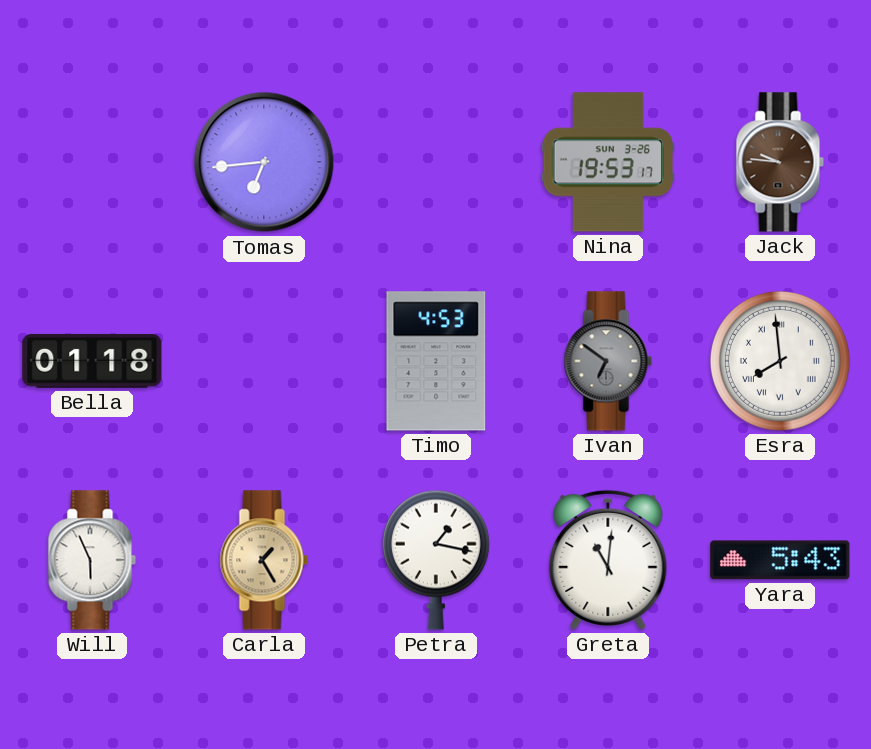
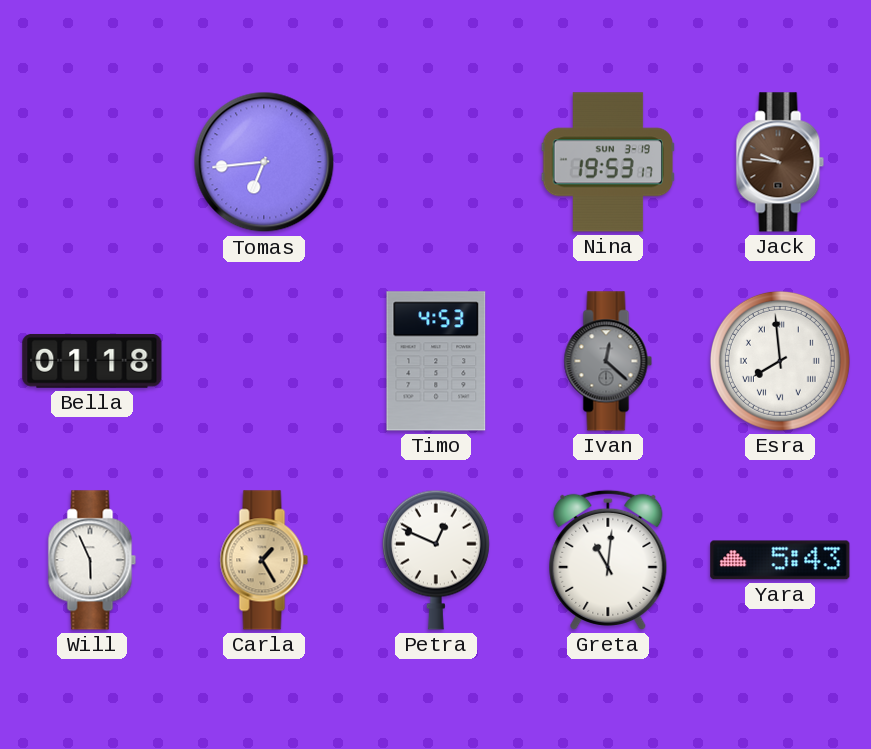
Nina date: SUN 3-26 -> SUN 3-19
Ivan: 6:51 -> 12:22
Petra: 1:17 -> 12:49
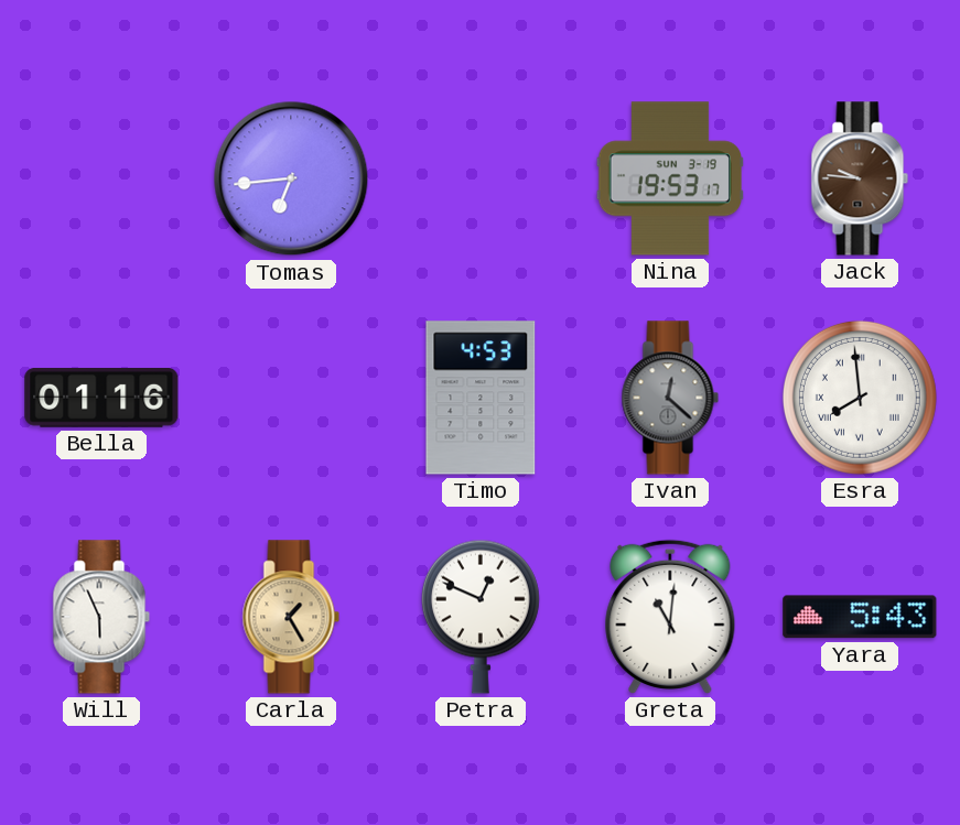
Bella: 01:18 -> 01:16
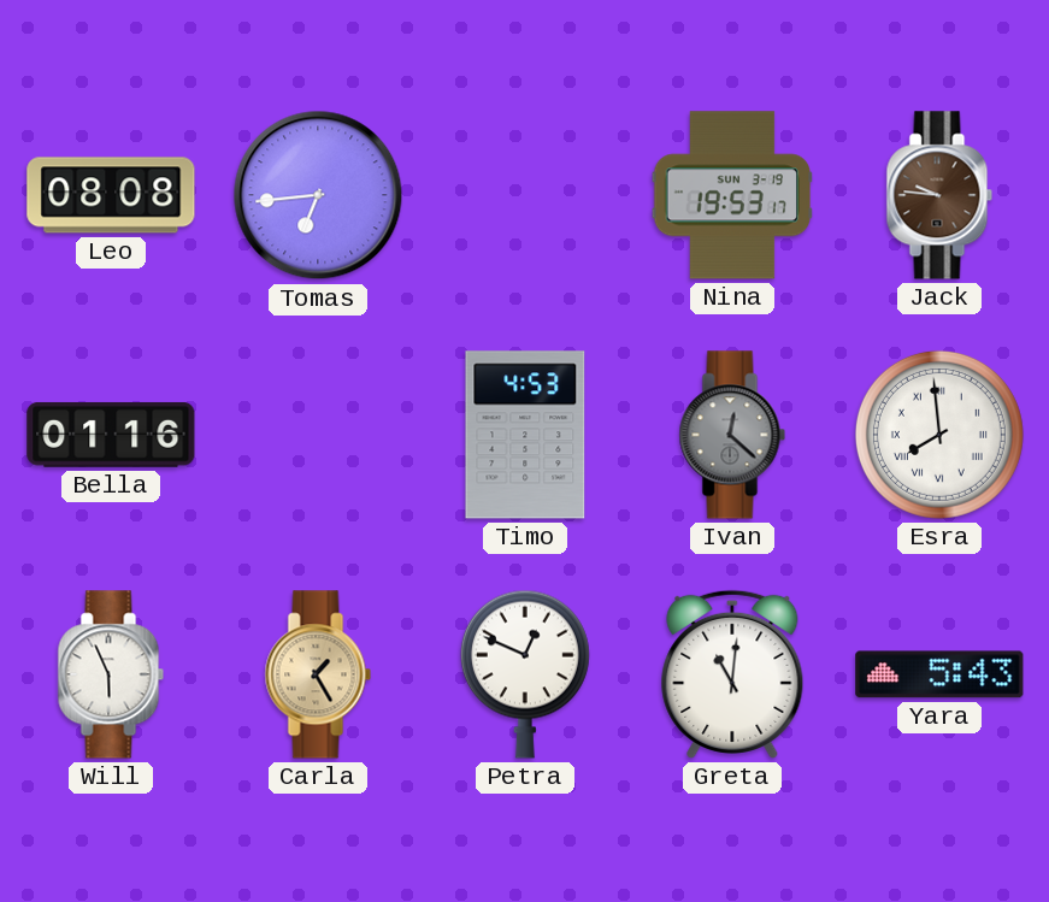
Leo: none -> 08:08
